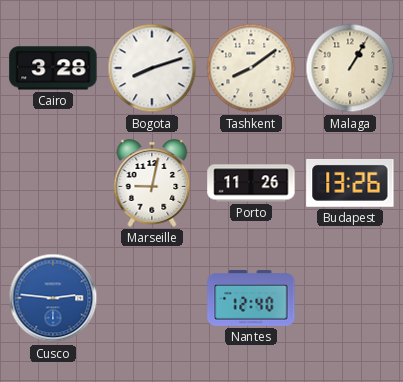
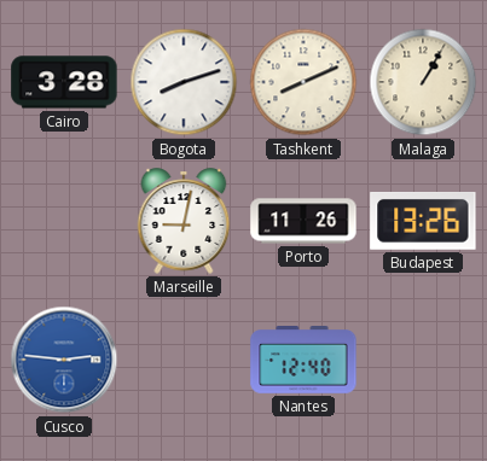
Tashkent: 8:09 -> 8:11
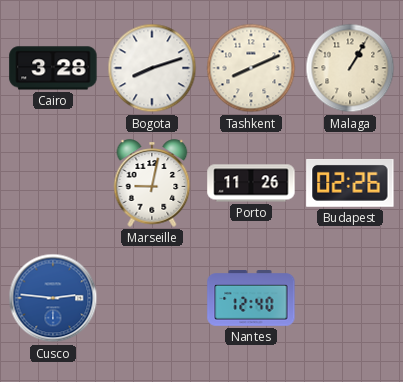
Budapest: 13:26 -> 02:26
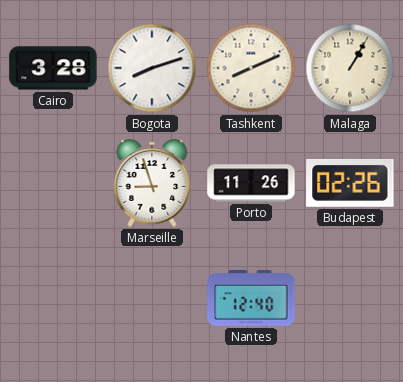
Marseille: 9:02 -> 8:57
Cusco: 2:46 -> none
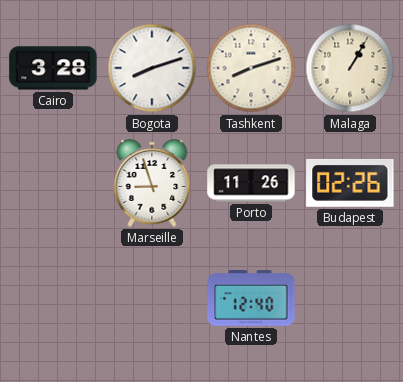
Tashkent: 8:11 -> 8:12
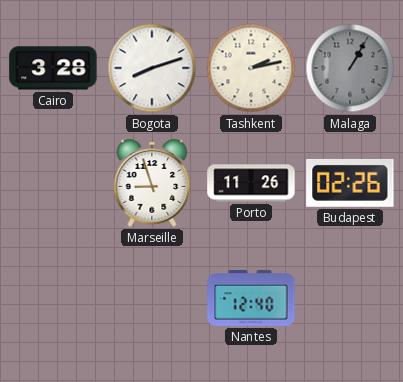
Tashkent: 8:12 -> 2:13
Malaga dial: cream -> grey
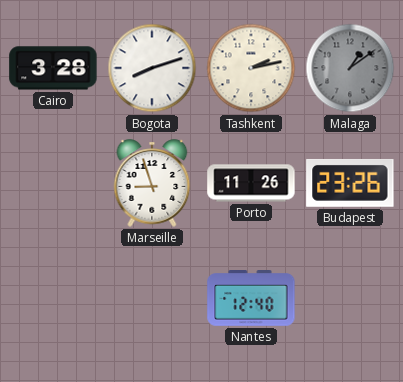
Malaga: 1:05 -> 1:09
Budapest: 02:26 -> 23:26
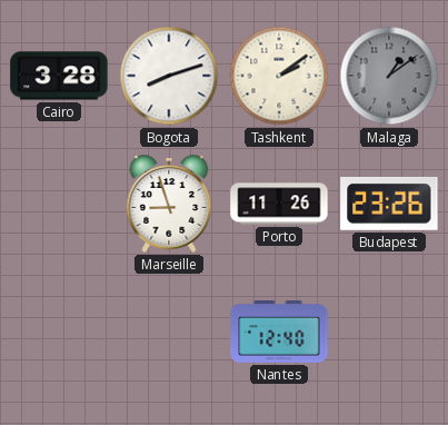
Tashkent: 2:13 -> 2:09
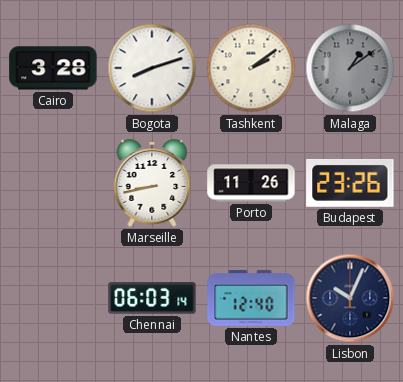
Marseille: 8:57 -> 8:43
Chennai: none -> 06:03
Lisbon: none -> 10:04
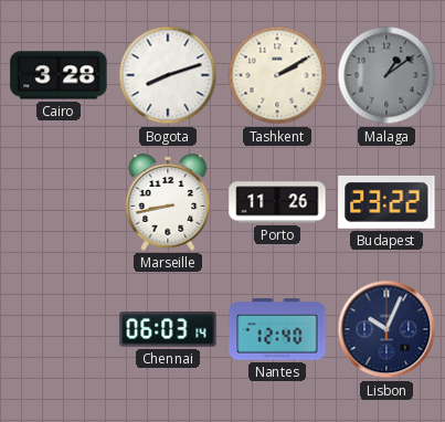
Tashkent: 2:09 -> 2:10
Budapest: 23:26 -> 23:22
